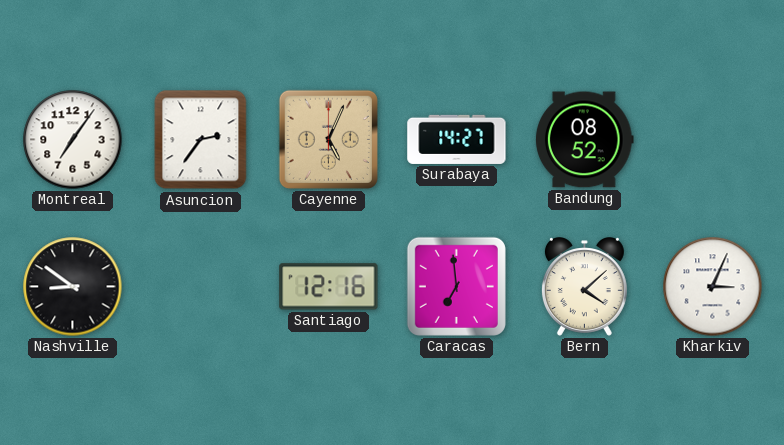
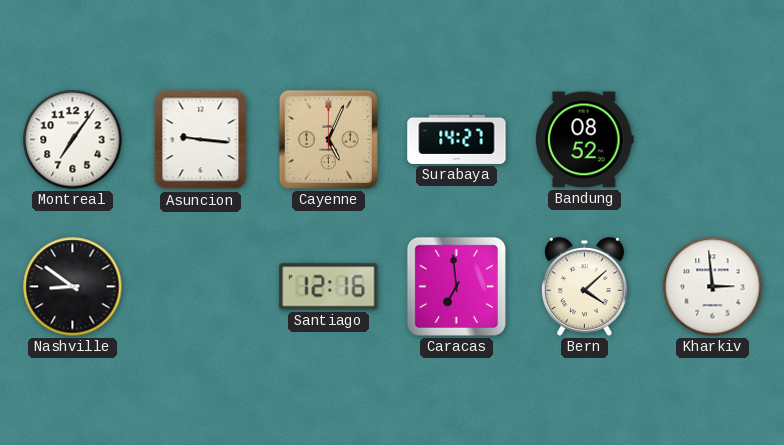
Asuncion: 2:36 -> 9:16
Kharkiv: 3:04 -> 2:59
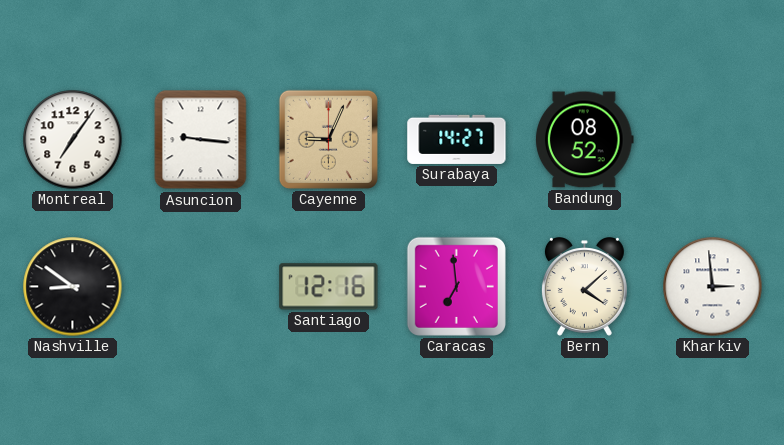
Cayenne: 5:04 -> 9:04
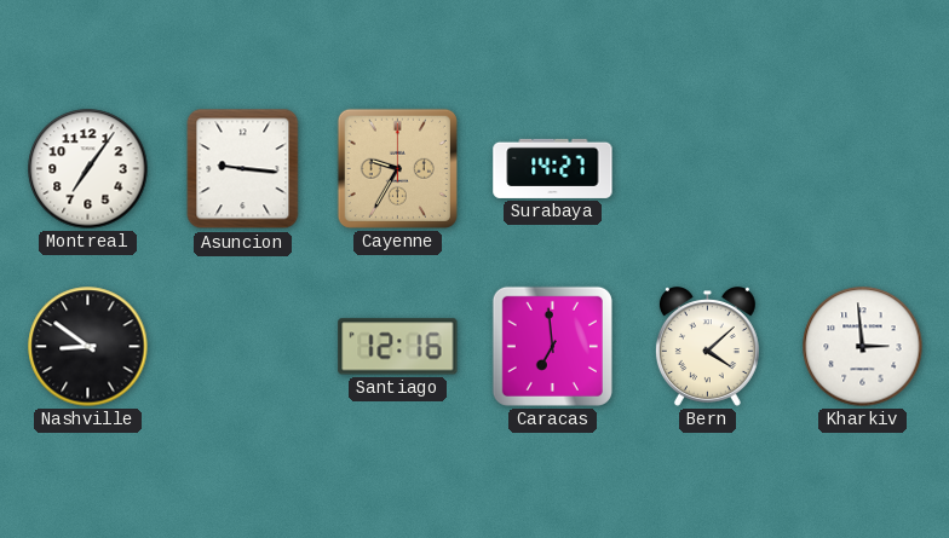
Cayenne: 9:04 -> 9:35
Bandung: 08:52 -> none
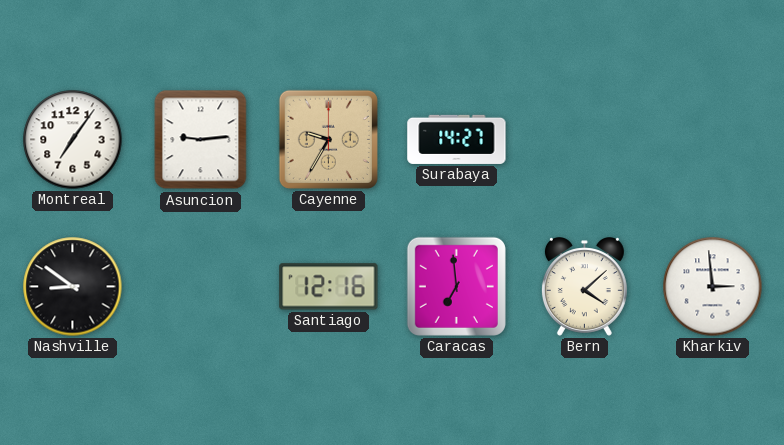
Asuncion: 9:16 -> 9:14
